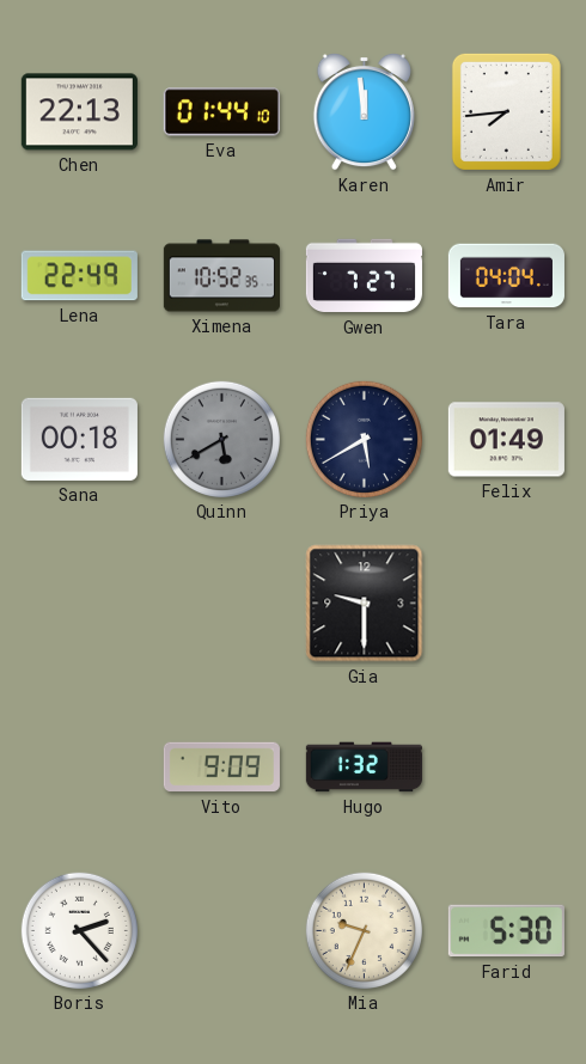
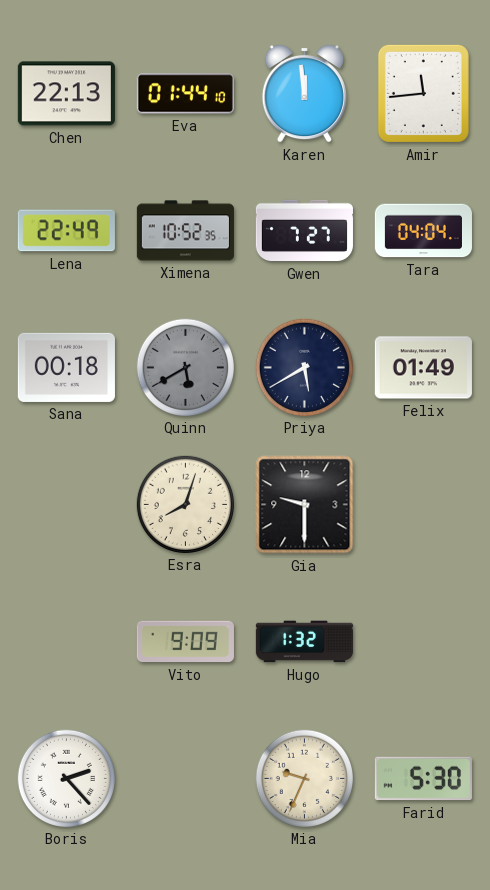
Amir: 7:44 -> 11:44
Esra: none -> 8:03
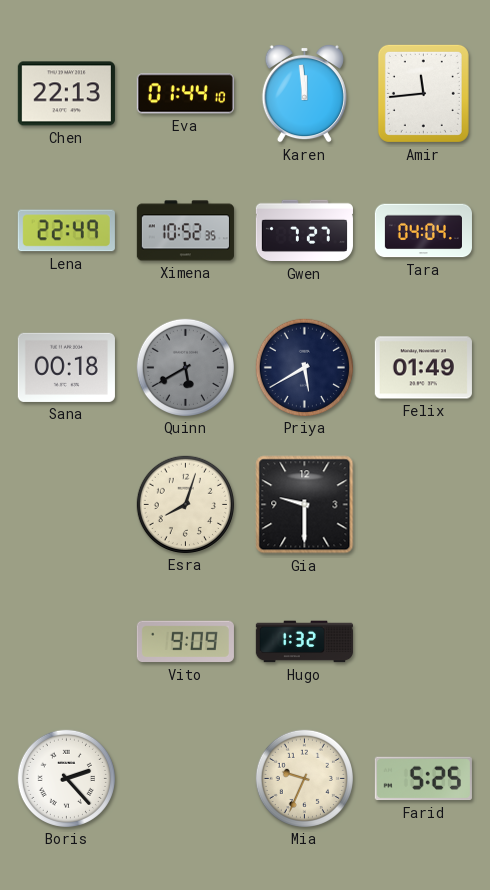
Farid: 5:30 -> 5:25
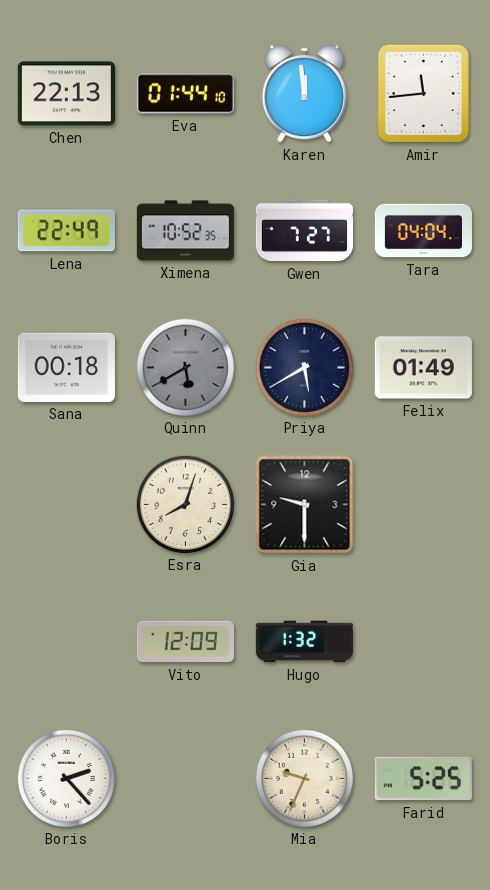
Vito: 9:09 -> 12:09
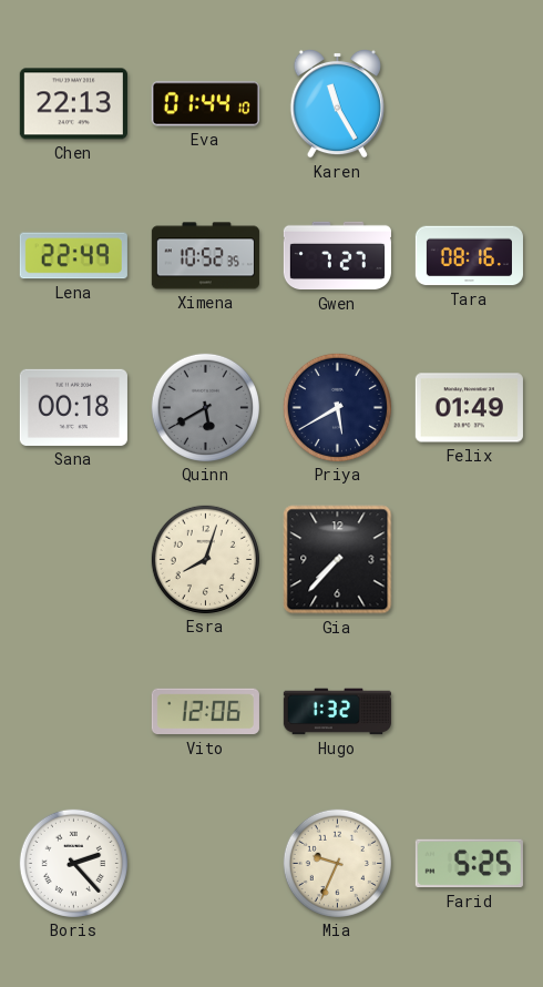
Karen: 11:59 -> 11:25
Amir: 11:44 -> none
Tara: 04:04 -> 08:16
Gia: 9:30 -> 7:37
Vito: 12:09 -> 12:06
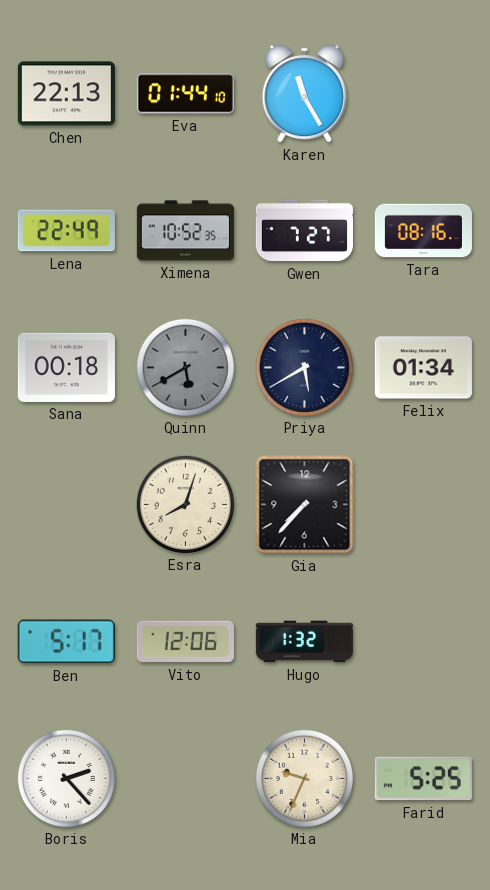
Felix: 01:49 -> 01:34
Ben: none -> 5:17
